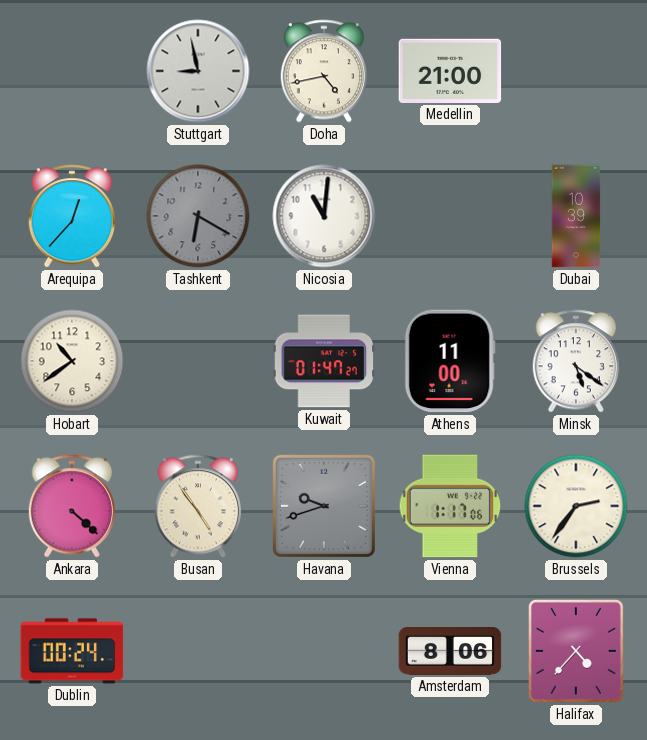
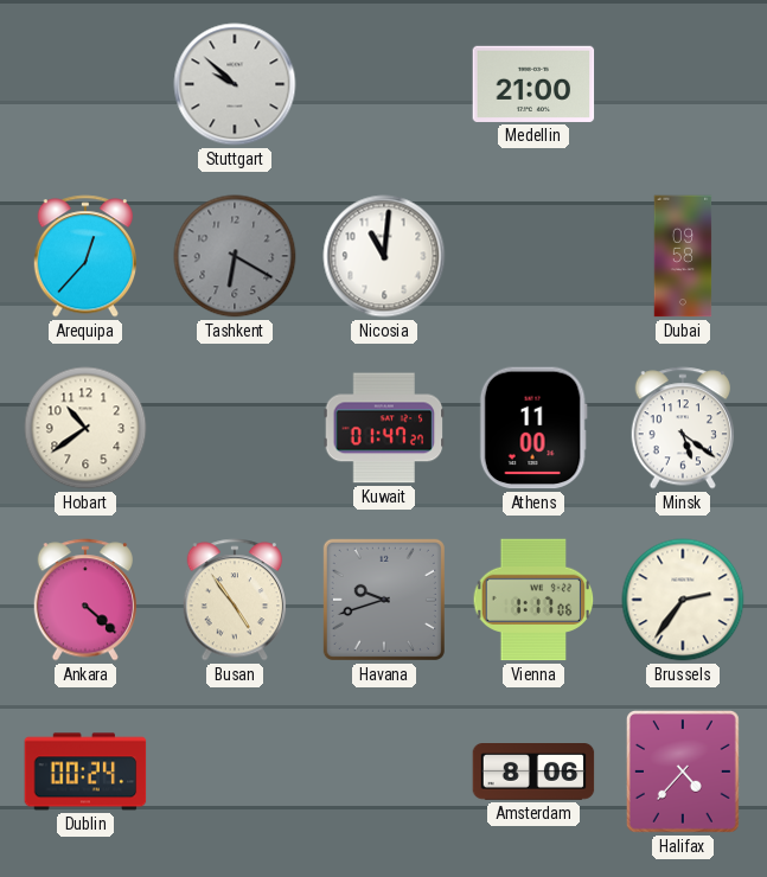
Stuttgart: 8:58 -> 9:52
Doha: 4:43 -> none
Dubai: 10:39 -> 09:58
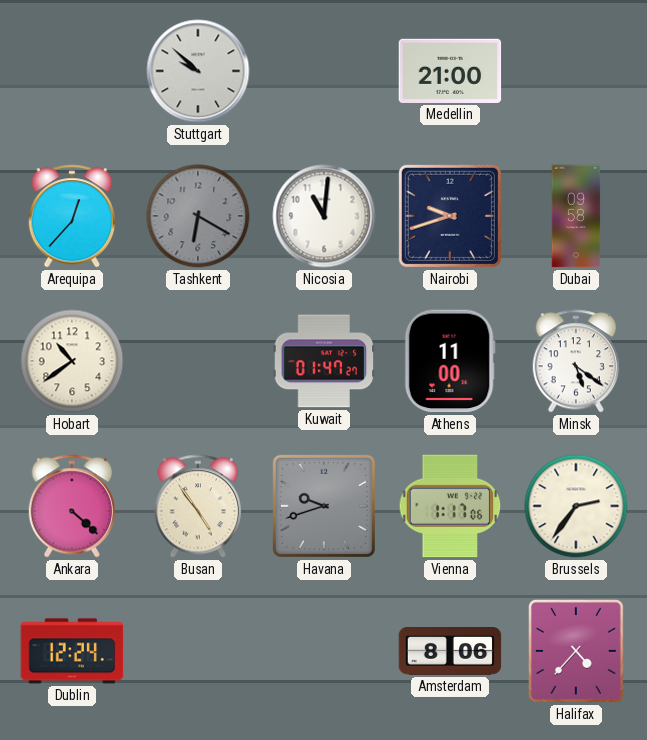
Nairobi: none -> 9:42
Dublin: 00:24 -> 12:24
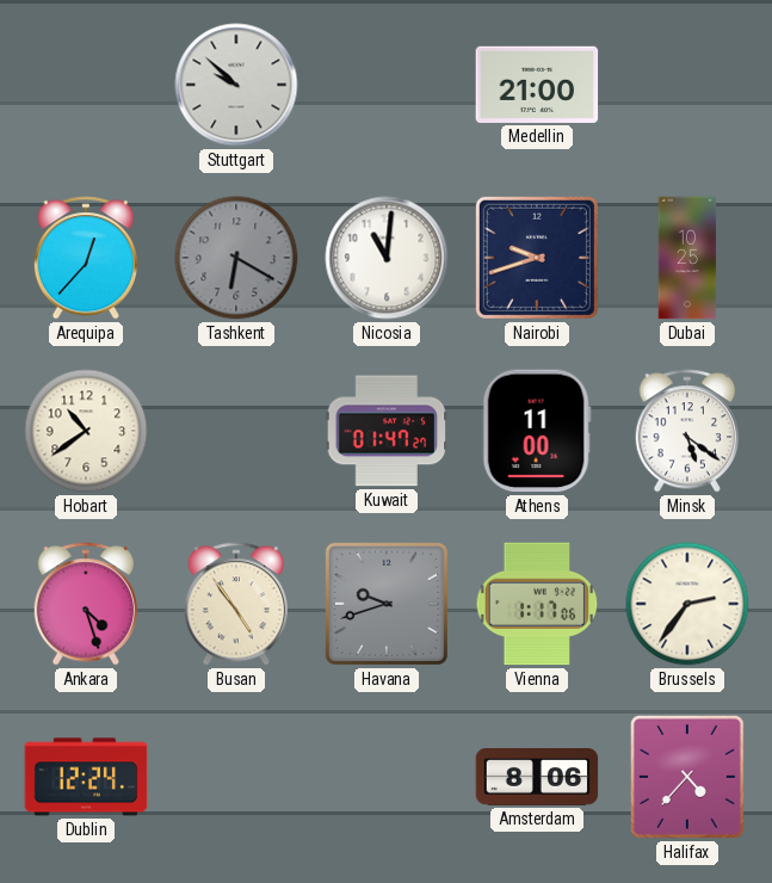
Dubai: 09:58 -> 10:25
Ankara: 4:22 -> 4:27
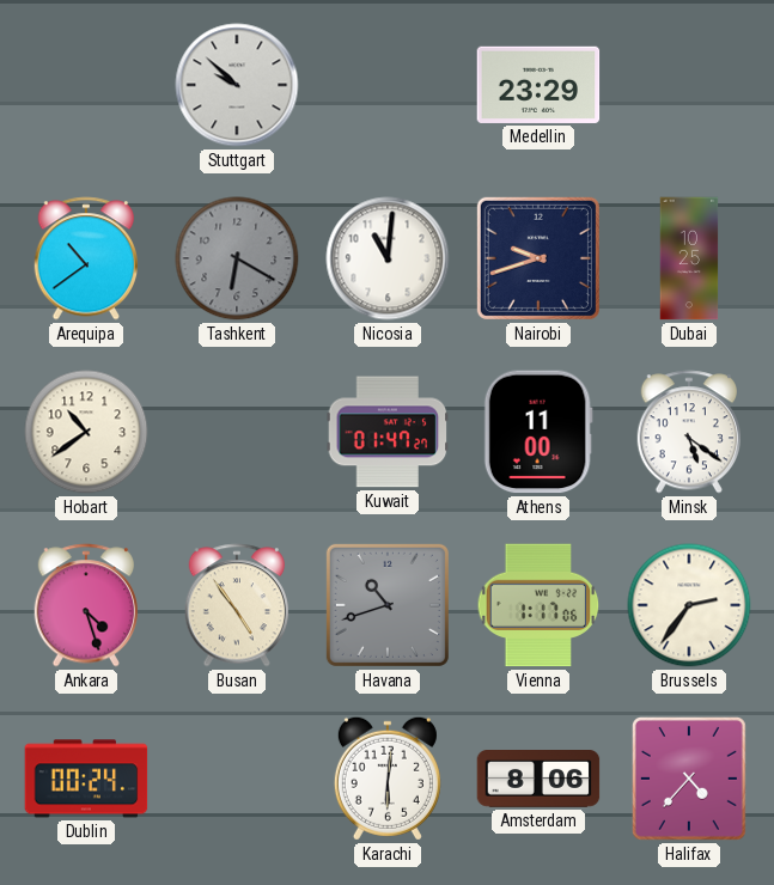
Medellin: 21:00 -> 23:29
Arequipa: 12:37 -> 10:39
Havana: 9:42 -> 10:42
Dublin: 12:24 -> 00:24
Karachi: none -> 6:01
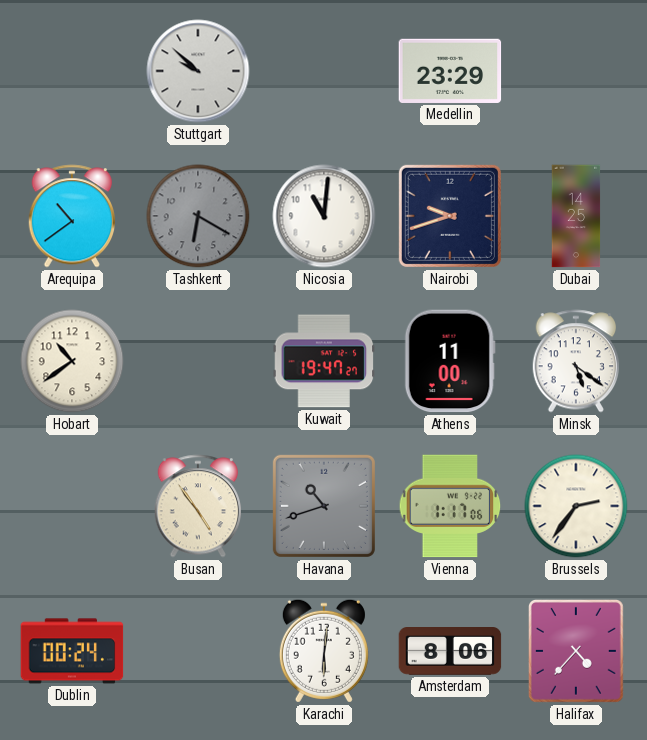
Dubai: 10:25 -> 14:25
Kuwait: 01:47 -> 19:47
Ankara: 4:27 -> none
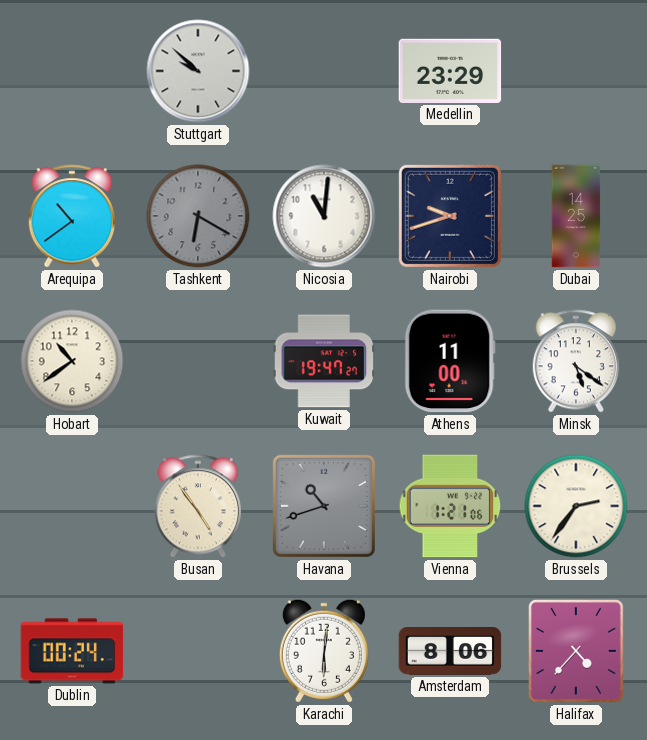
Vienna: 1:17 -> 1:21
